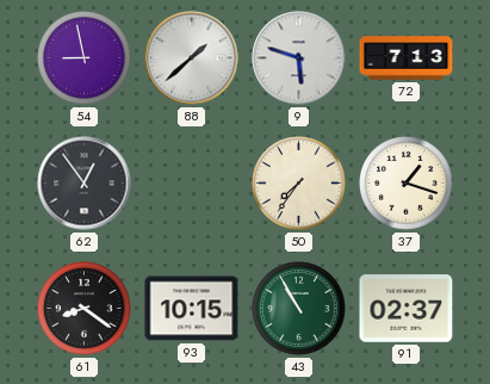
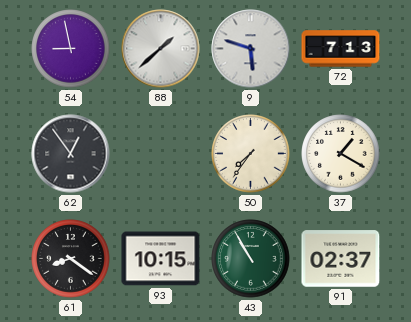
37: 1:18 -> 1:20
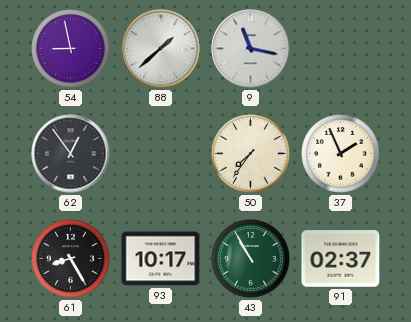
9: 5:48 -> 11:17
72: 7:13 -> none
37: 1:20 -> 1:56
61: 8:21 -> 8:25
93: 10:15 -> 10:17
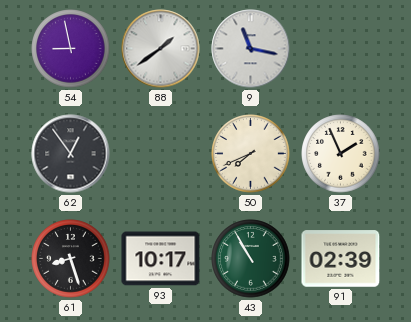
88: 1:38 -> 1:39
50: 7:36 -> 7:41
61: 8:25 -> 8:27
91: 02:37 -> 02:39
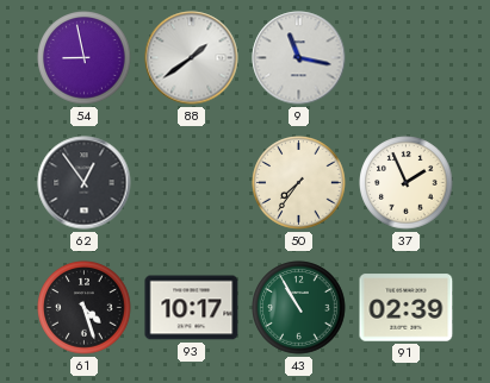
50: 7:41 -> 7:36
61: 8:27 -> 4:27
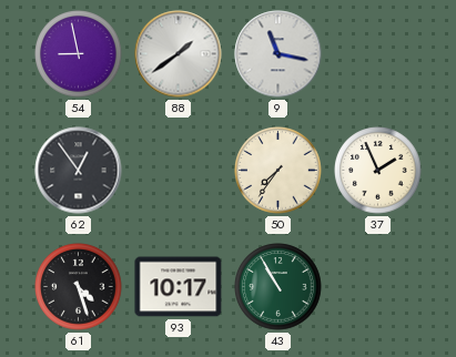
91: 02:39 -> none
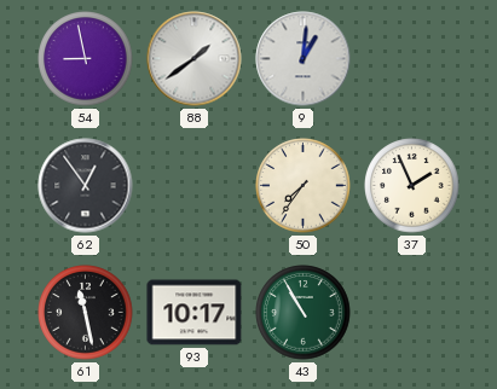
9: 11:17 -> 1:01
61: 4:27 -> 11:28
